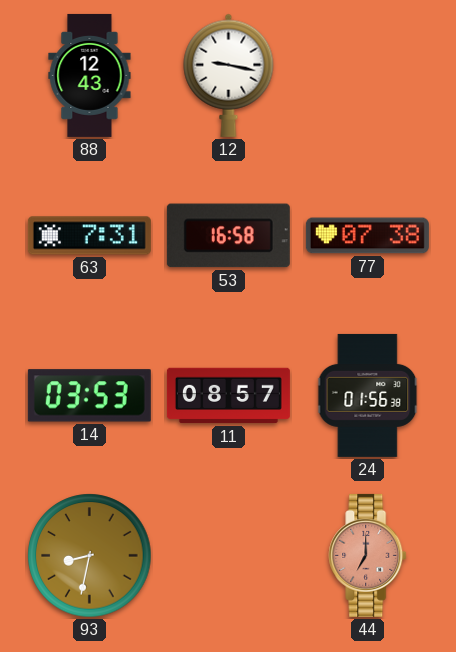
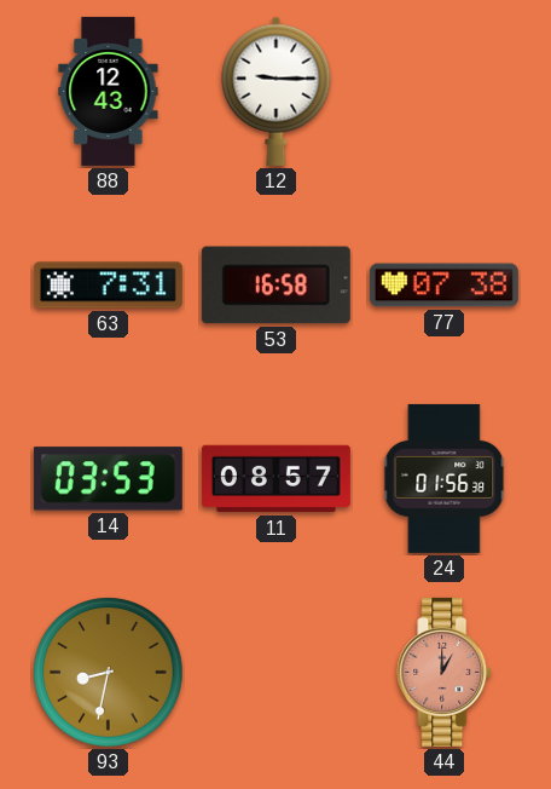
12: 9:17 -> 9:15
44: 7:00 -> 1:00
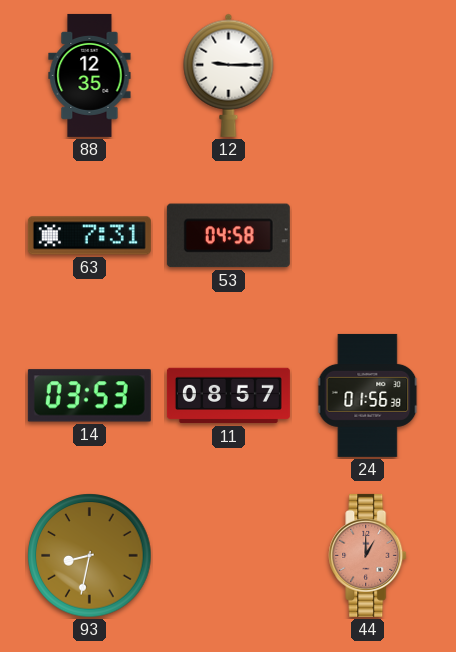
88: 12:43 -> 12:35
53: 16:58 -> 04:58
77: 07:38 -> none
